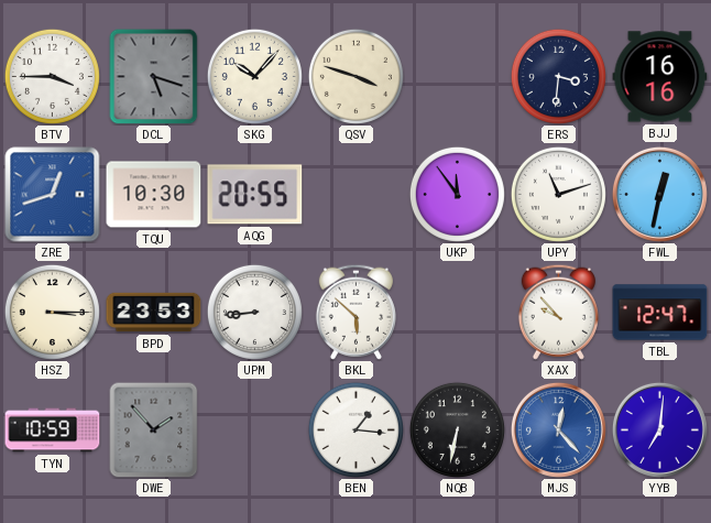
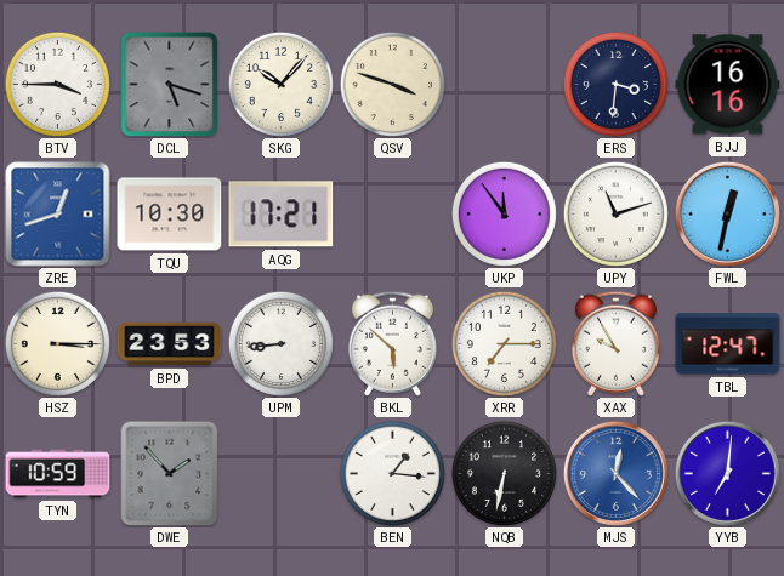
AQG: 20:55 -> 17:21
XRR: none -> 7:15
XAX: 9:53 -> 9:55
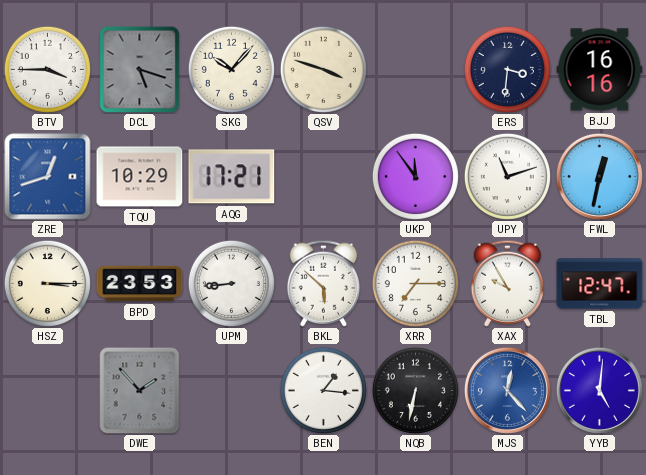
TQU: 10:30 -> 10:29
TYN: 10:59 -> none
YYB: 7:01 -> 5:01
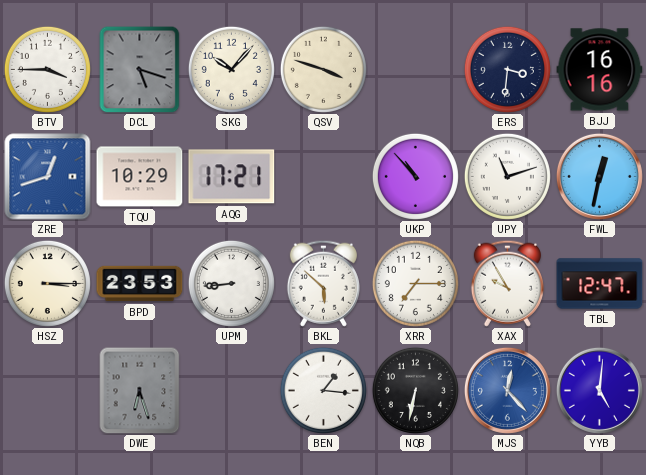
UKP: 11:54 -> 10:53
DWE: 1:53 -> 6:27
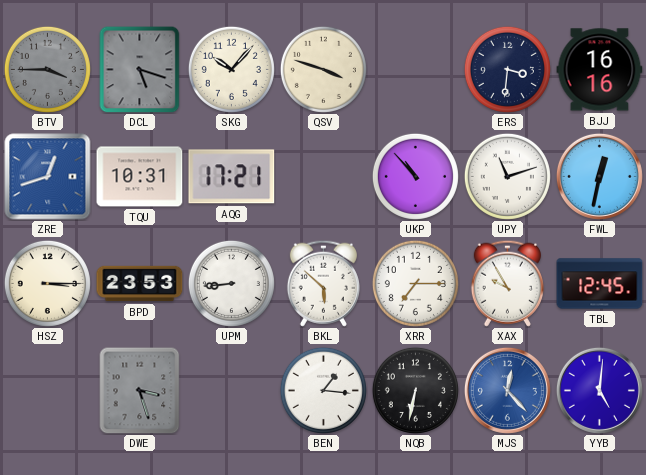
BTV dial: white -> grey
TQU: 10:29 -> 10:31
TBL: 12:47 -> 12:45
DWE: 6:27 -> 3:27
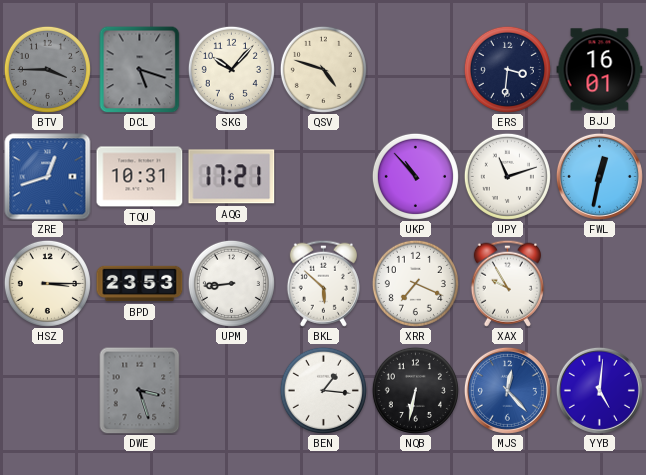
QSV: 3:48 -> 4:48
BJJ: 16:16 -> 16:01
XRR: 7:15 -> 7:19
TBL: 12:45 -> none
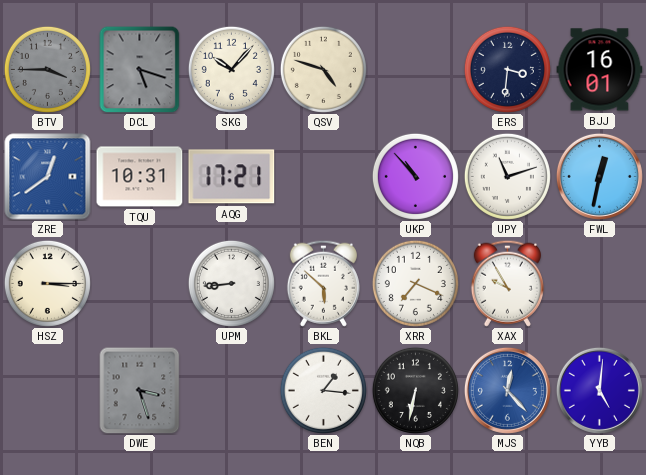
ZRE: 12:42 -> 12:39
BPD: 23:53 -> none
